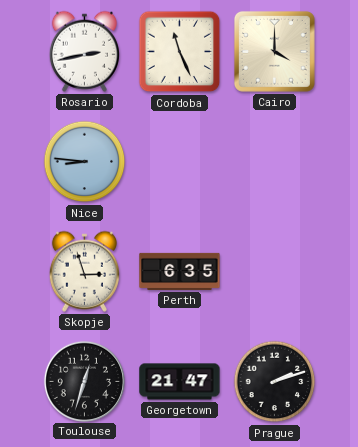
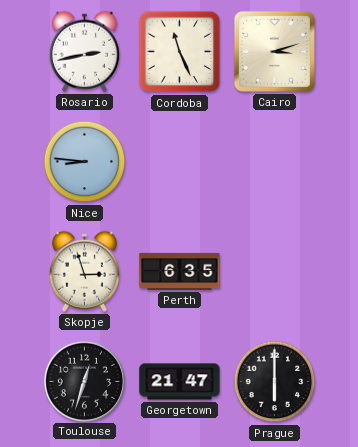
Cairo: 4:00 -> 3:12
Prague: 2:12 -> 6:00
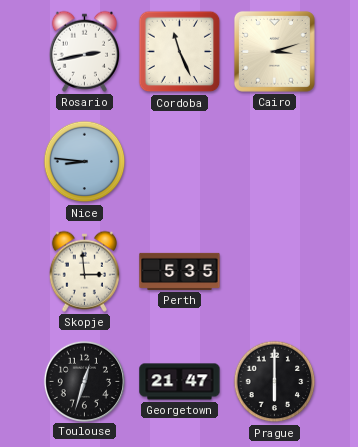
Skopje: 2:57 -> 2:59
Perth: 6:35 -> 5:35
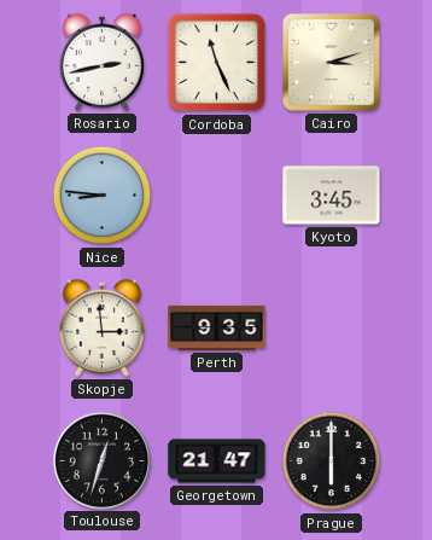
Kyoto: none -> 3:45
Perth: 5:35 -> 9:35
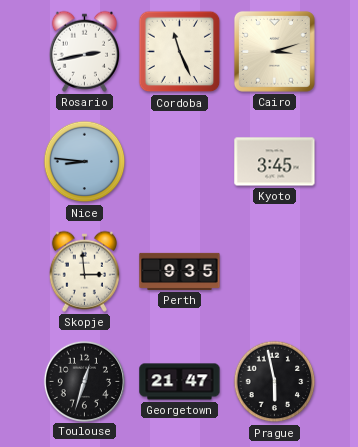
Prague: 6:00 -> 5:58
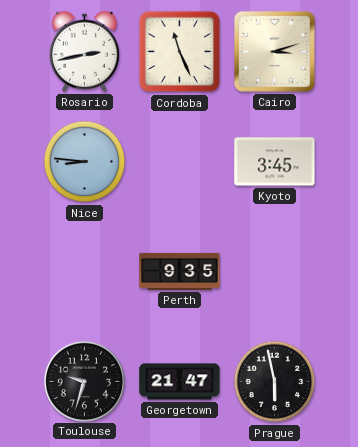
Skopje: 2:59 -> none
Toulouse: 12:33 -> 9:33
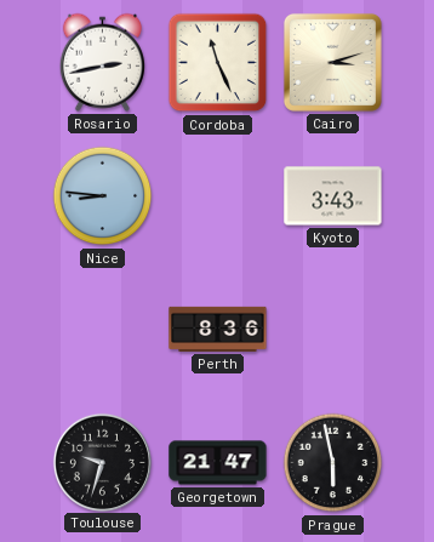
Kyoto: 3:45 -> 3:43
Perth: 9:35 -> 8:36
